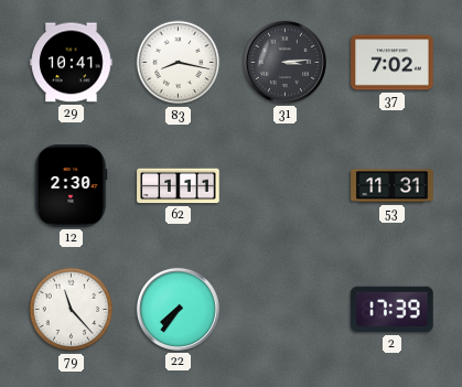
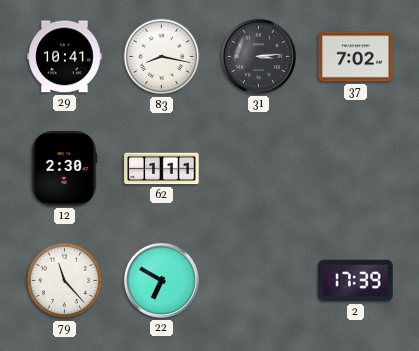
53: 11:31 -> none
22: 7:36 -> 6:50
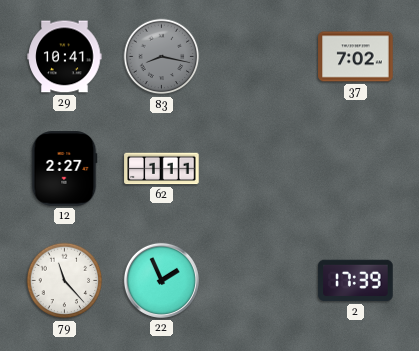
83 dial: white -> grey
31: 3:14 -> none
12: 2:30 -> 2:27
22: 6:50 -> 1:56
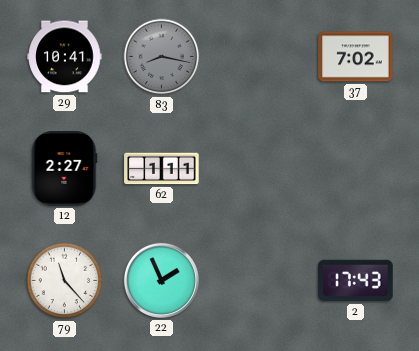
2: 17:39 -> 17:43
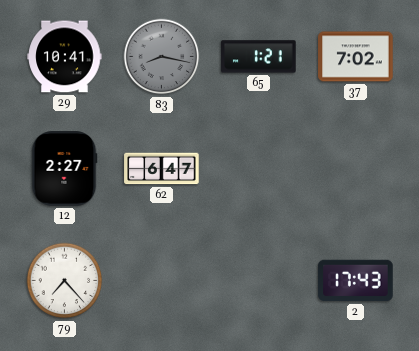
65: none -> 1:21
62: 1:11 -> 6:47
79: 11:23 -> 7:23
22: 1:56 -> none
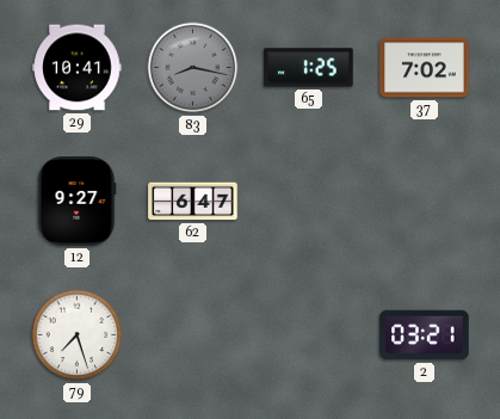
65: 1:21 -> 1:25
12: 2:27 -> 9:27
79: 7:23 -> 7:27
2: 17:43 -> 03:21
